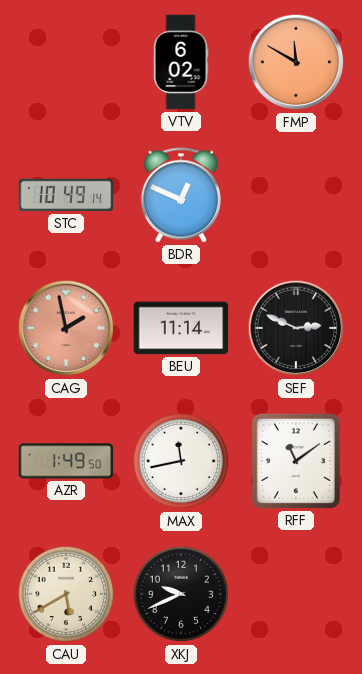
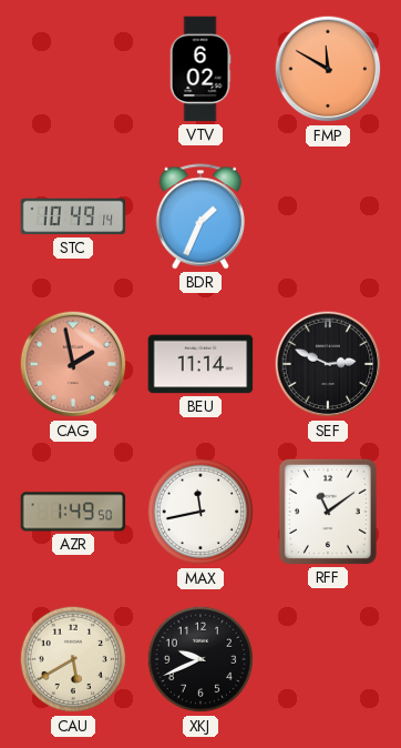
BDR: 12:49 -> 1:34
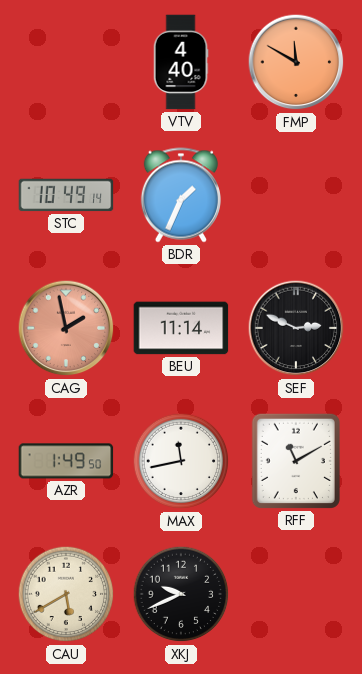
VTV: 6:02 -> 4:40
RFF: 11:09 -> 11:10
